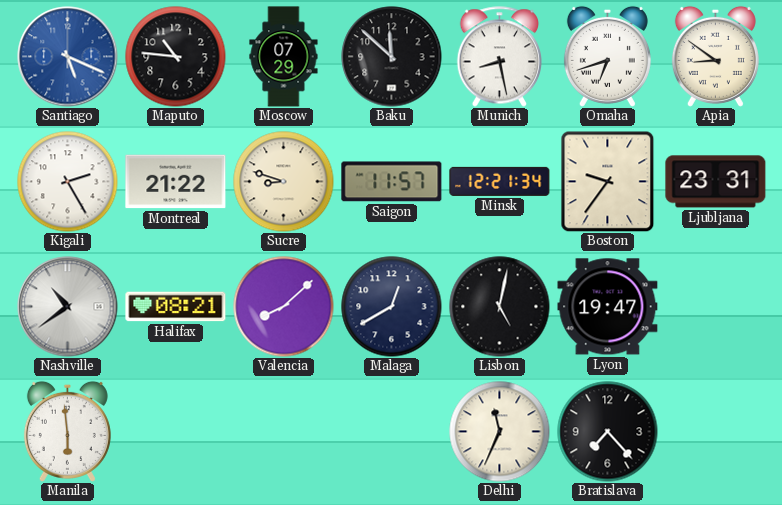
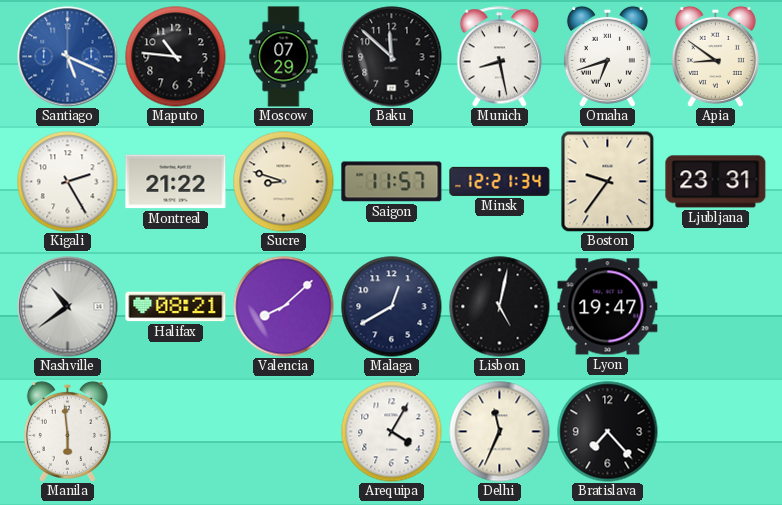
Arequipa: none -> 4:05
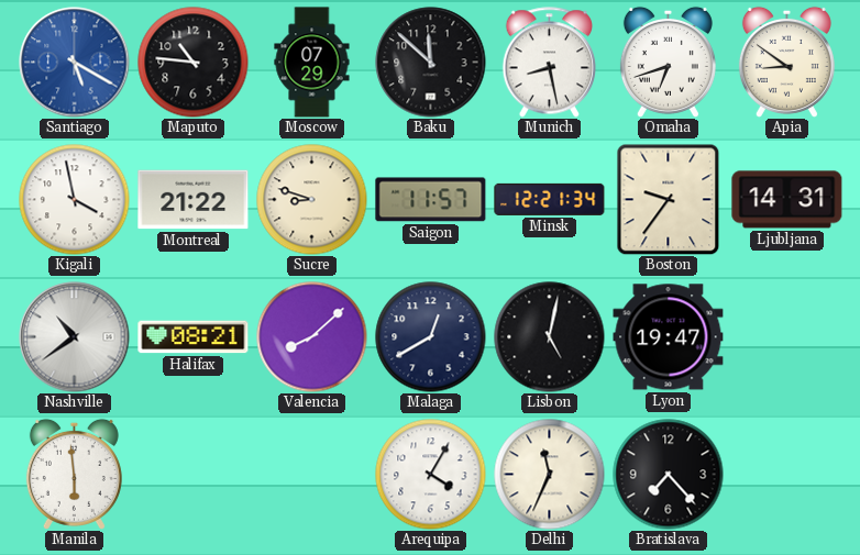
Santiago: 5:19 -> 5:20
Kigali: 2:25 -> 3:58
Ljubljana: 23:31 -> 14:31
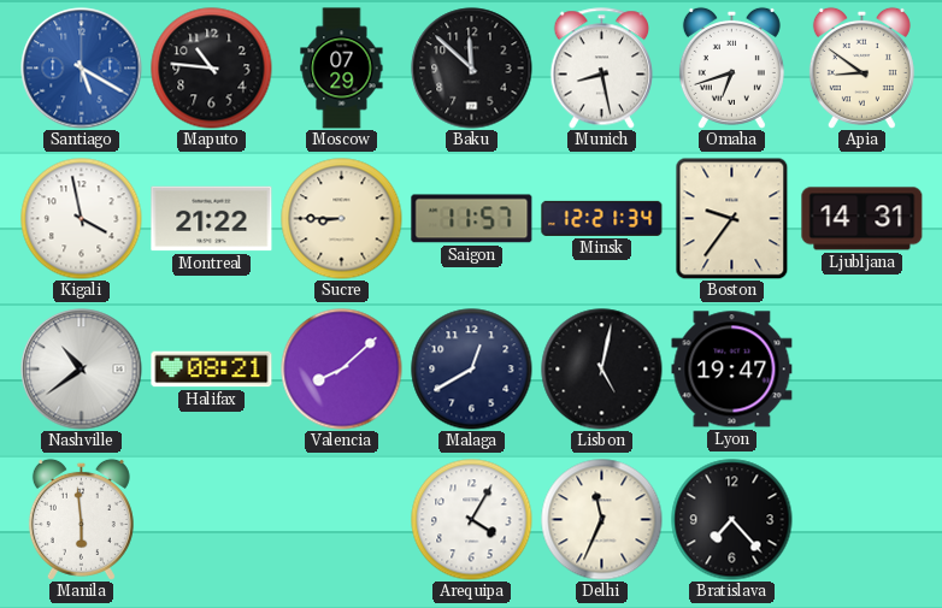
Sucre: 8:48 -> 8:45
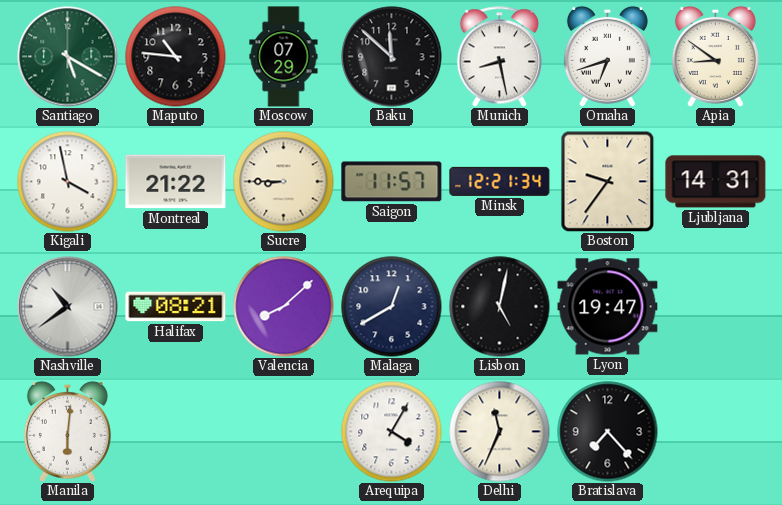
Santiago dial: blue -> green
Manila: 5:59 -> 6:01
